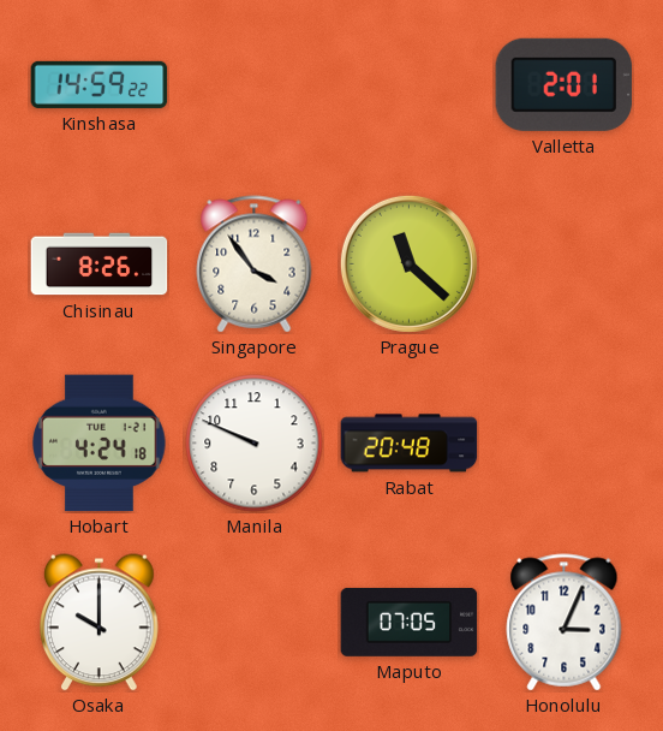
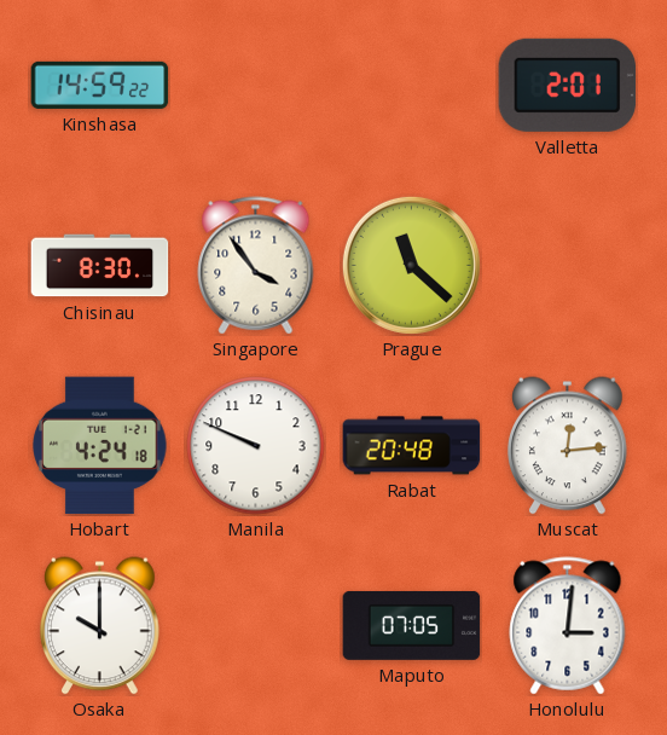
Chisinau: 8:26 -> 8:30
Muscat: none -> 12:14
Honolulu: 3:04 -> 3:01
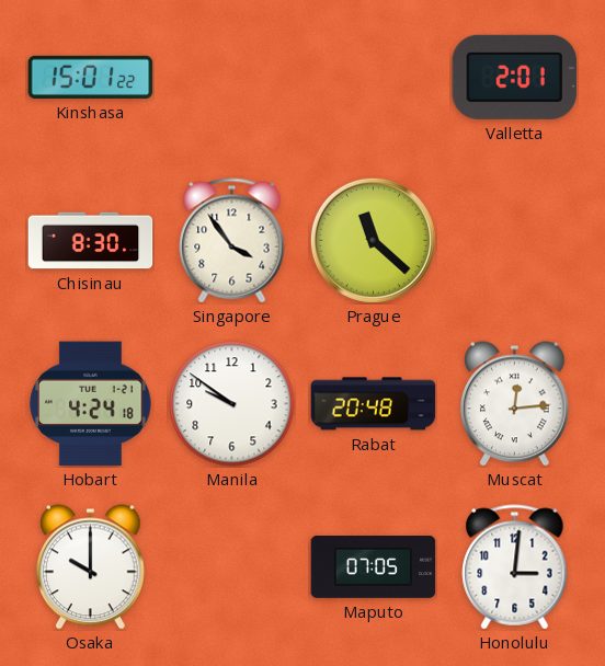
Kinshasa: 14:59 -> 15:01
Manila: 9:49 -> 9:51
